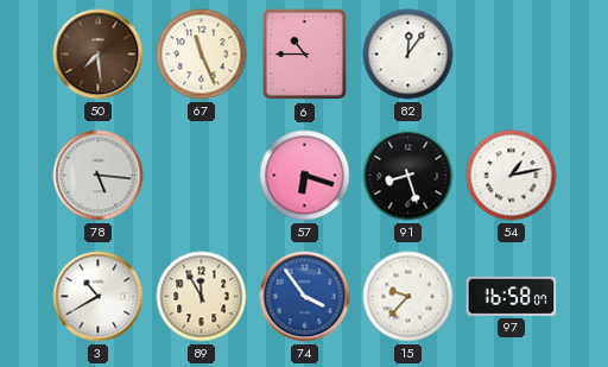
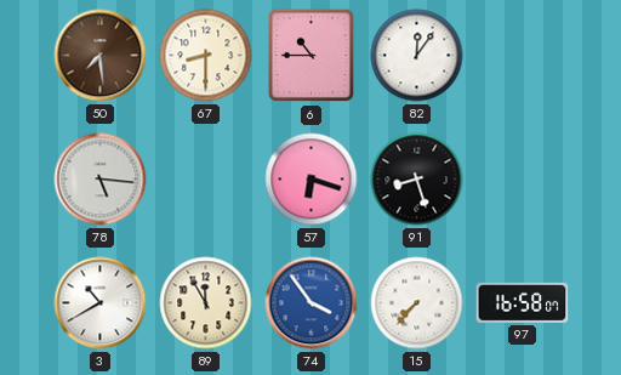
67: 11:26 -> 8:30
54: 1:13 -> none
15: 9:37 -> 7:37
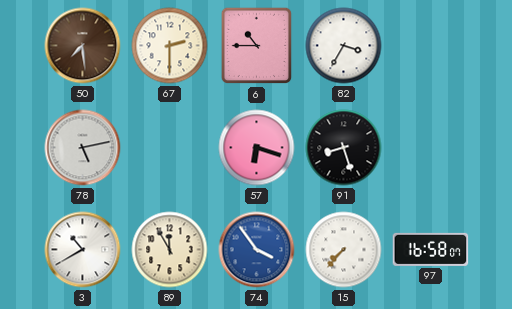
67: 8:30 -> 2:30
82: 12:06 -> 3:35
78: 5:16 -> 5:13
